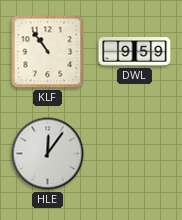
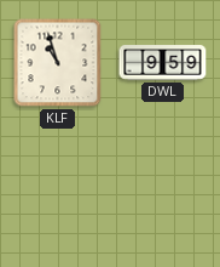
KLF: 10:54 -> 10:57
HLE: 12:06 -> none
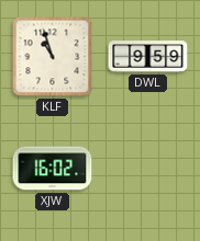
XJW: none -> 16:02
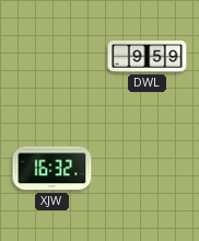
KLF: 10:57 -> none
XJW: 16:02 -> 16:32
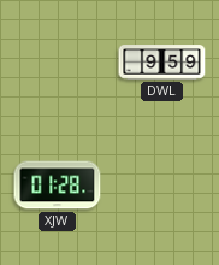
XJW: 16:32 -> 01:28
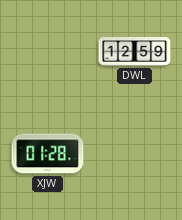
DWL: 9:59 -> 12:59
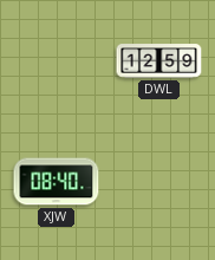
XJW: 01:28 -> 08:40
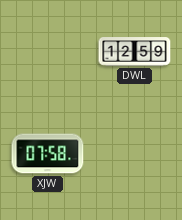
XJW: 08:40 -> 07:58
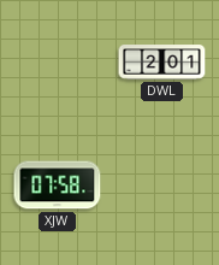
DWL: 12:59 -> 2:01
